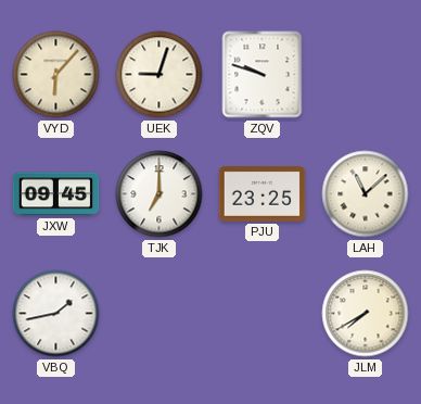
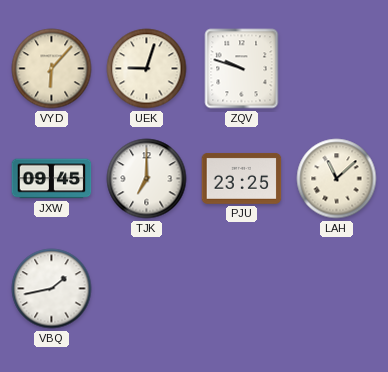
JLM: 7:40 -> none
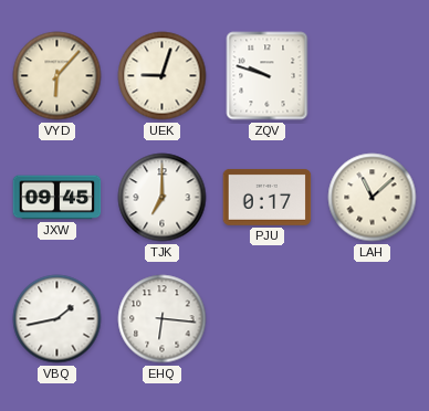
PJU: 23:25 -> 0:17
EHQ: none -> 6:16
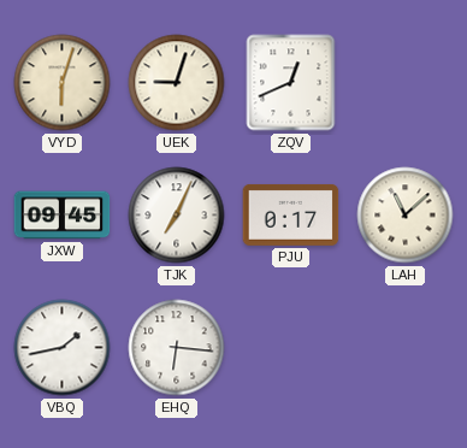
VYD: 6:07 -> 6:03
ZQV: 9:48 -> 12:41
TJK: 7:00 -> 7:04
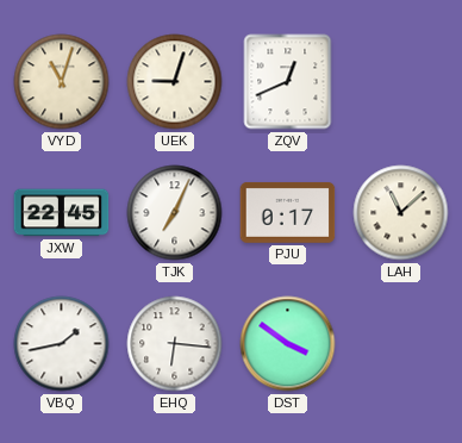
VYD: 6:03 -> 11:03
JXW: 09:45 -> 22:45
DST: none -> 3:51
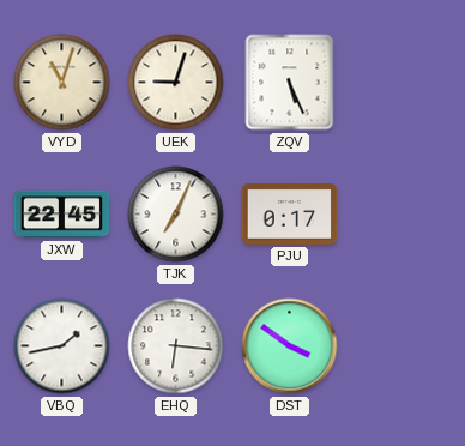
ZQV: 12:41 -> 5:26
LAH: 11:08 -> none
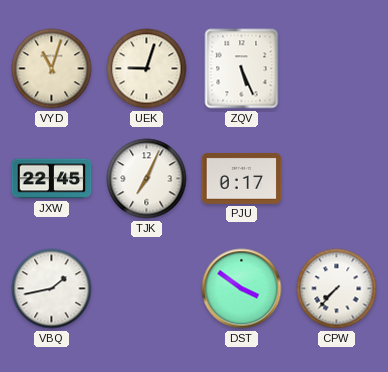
EHQ: 6:16 -> none
CPW: none -> 7:37
